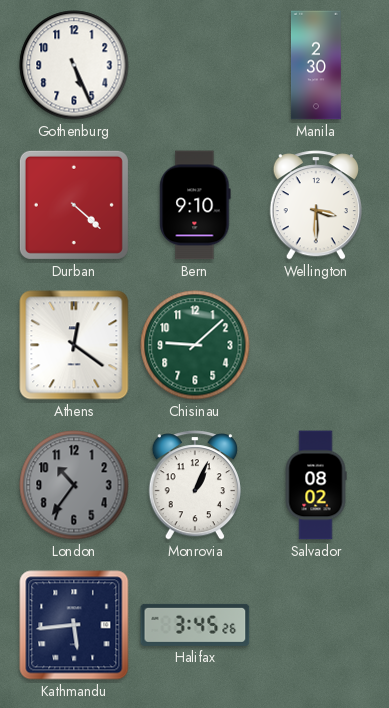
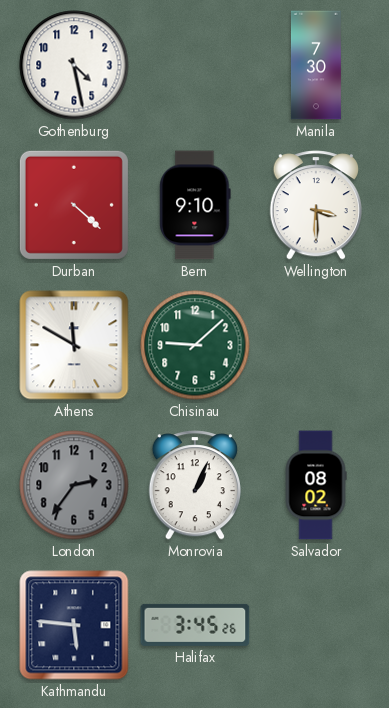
Gothenburg: 5:26 -> 4:28
Manila: 2:30 -> 7:30
Athens: 12:21 -> 11:50
London: 10:36 -> 2:36
Kathmandu: 5:44 -> 5:46
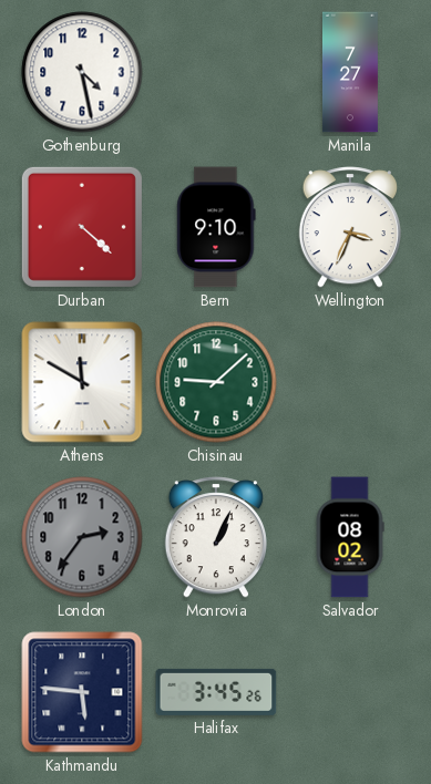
Manila: 7:30 -> 7:27
Wellington: 3:30 -> 3:34
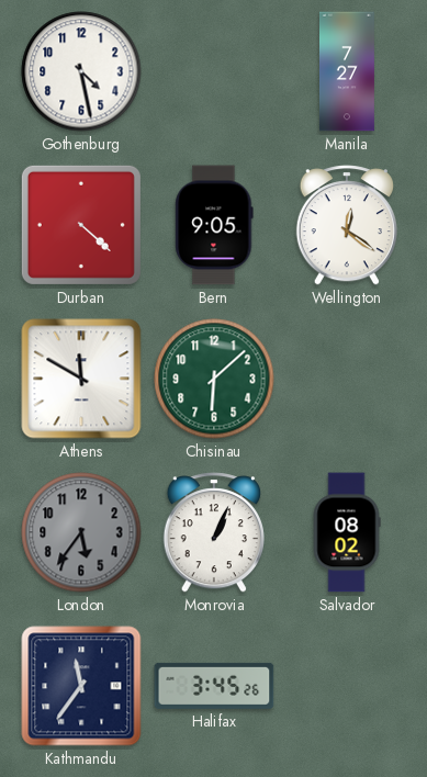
Bern: 9:10 -> 9:05
Wellington: 3:34 -> 12:21
Chisinau: 9:08 -> 6:08
London: 2:36 -> 5:36
Kathmandu: 5:46 -> 11:36
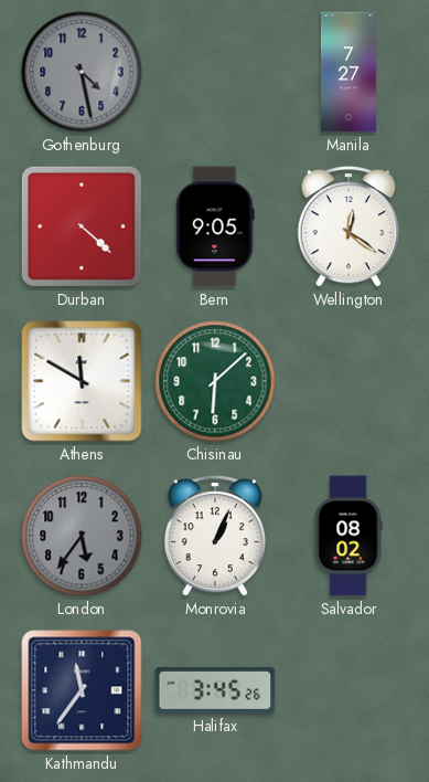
Gothenburg dial: white -> grey
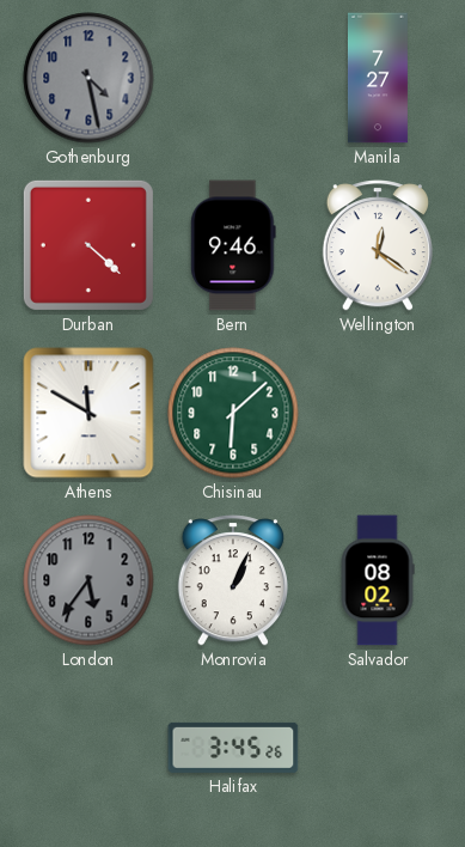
Bern: 9:05 -> 9:46
Kathmandu: 11:36 -> none
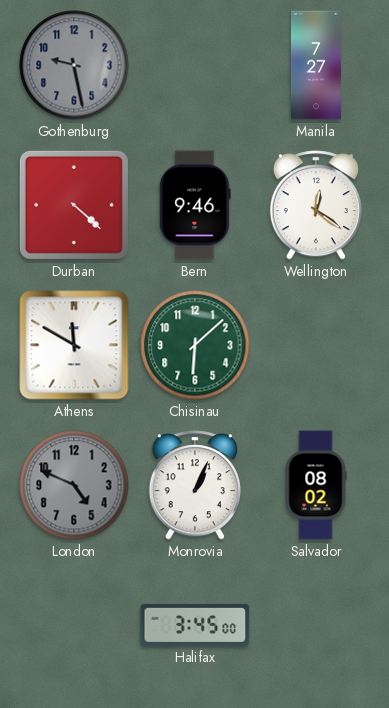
Gothenburg: 4:28 -> 9:28
London: 5:36 -> 4:49
Halifax: 3:45:26 -> 3:45:00
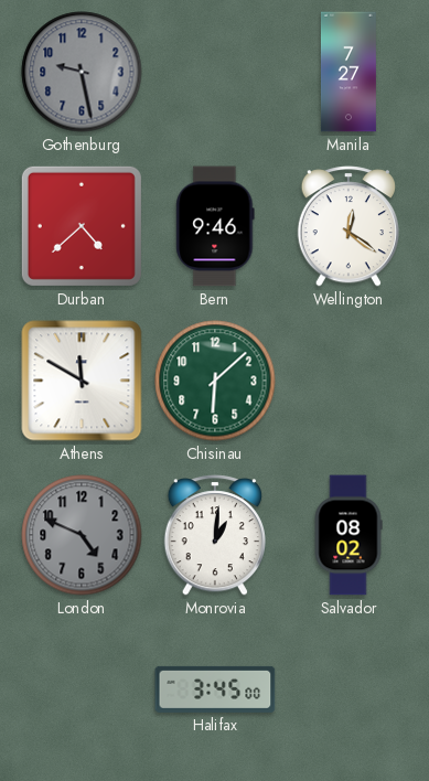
Durban: 4:22 -> 4:38
Monrovia: 1:04 -> 1:01
